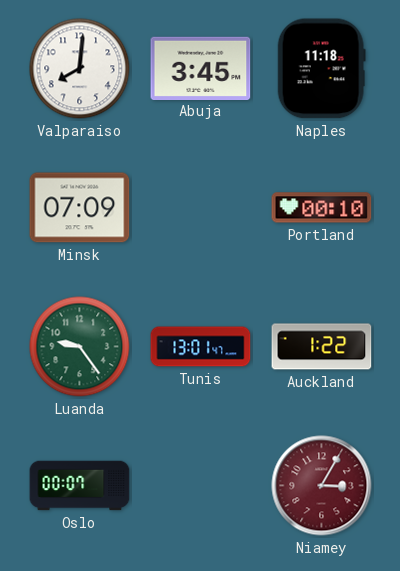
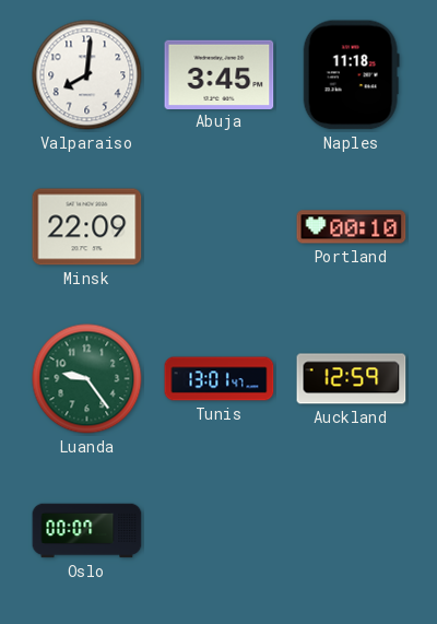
Minsk: 07:09 -> 22:09
Auckland: 1:22 -> 12:59
Niamey: 3:05 -> none
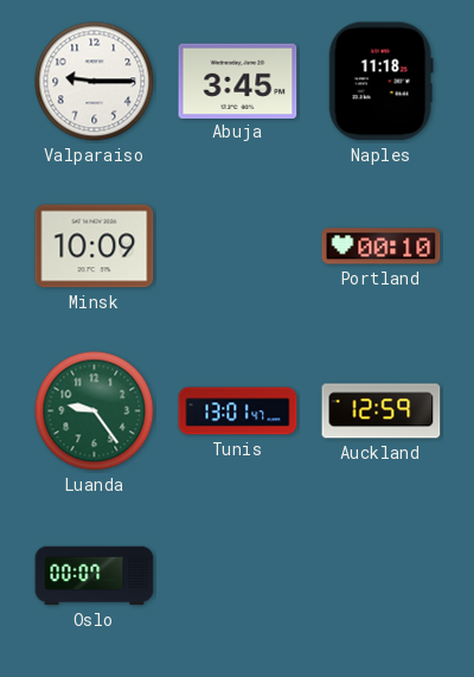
Valparaiso: 8:01 -> 9:15
Minsk: 22:09 -> 10:09
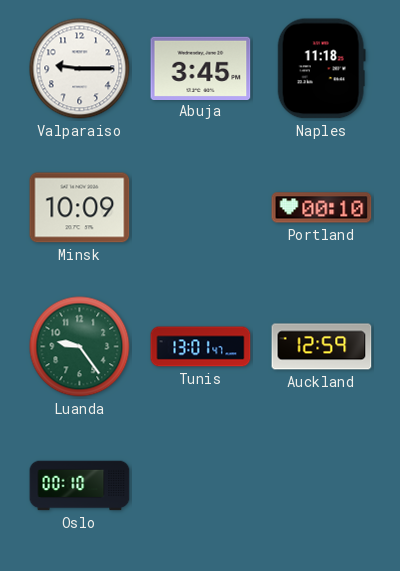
Oslo: 00:07 -> 00:10
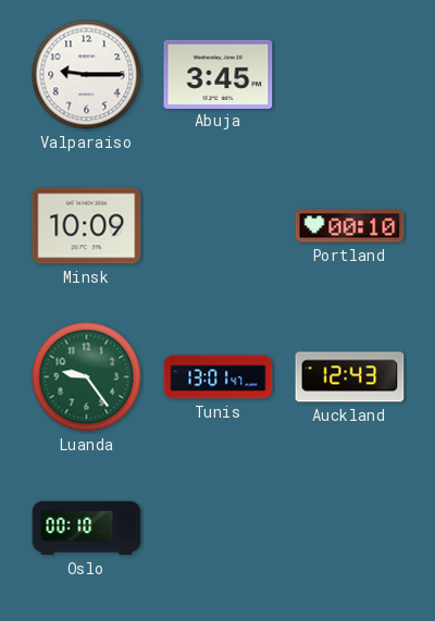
Naples: 11:18 -> none
Auckland: 12:59 -> 12:43
